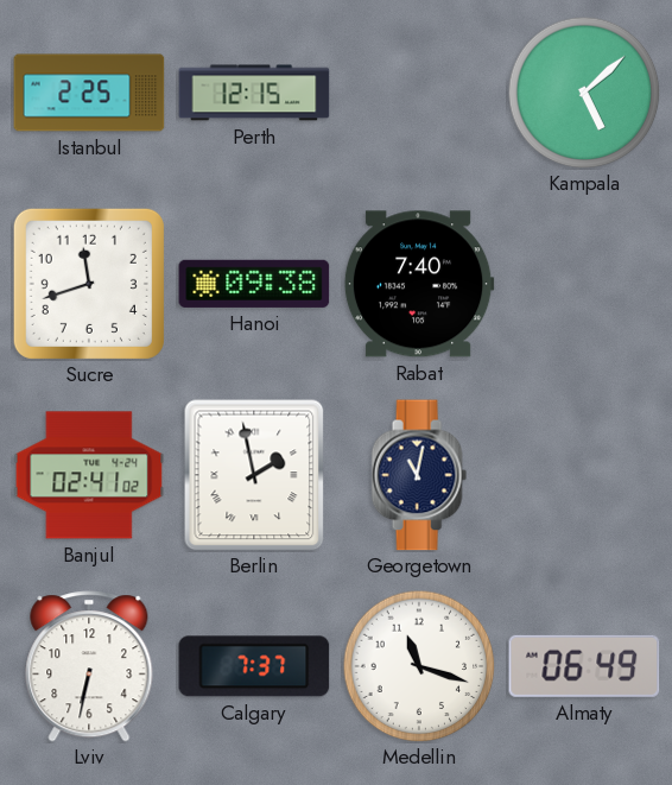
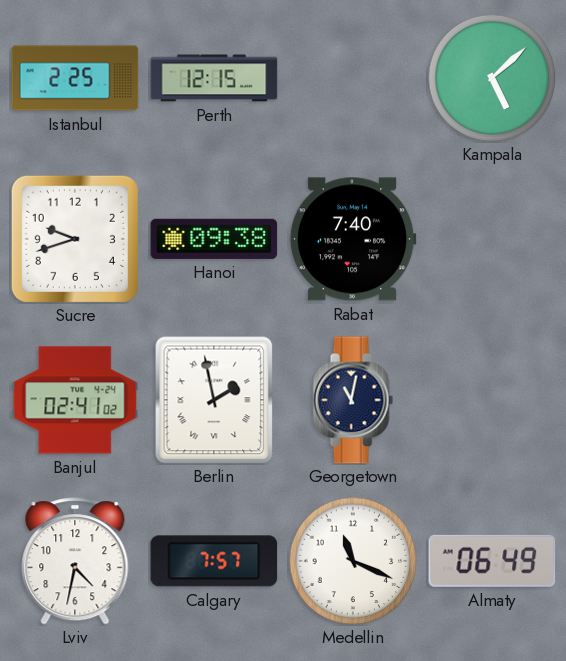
Sucre: 11:42 -> 9:42
Lviv: 6:32 -> 4:32
Calgary: 7:37 -> 7:57
Medellin: 11:18 -> 11:19
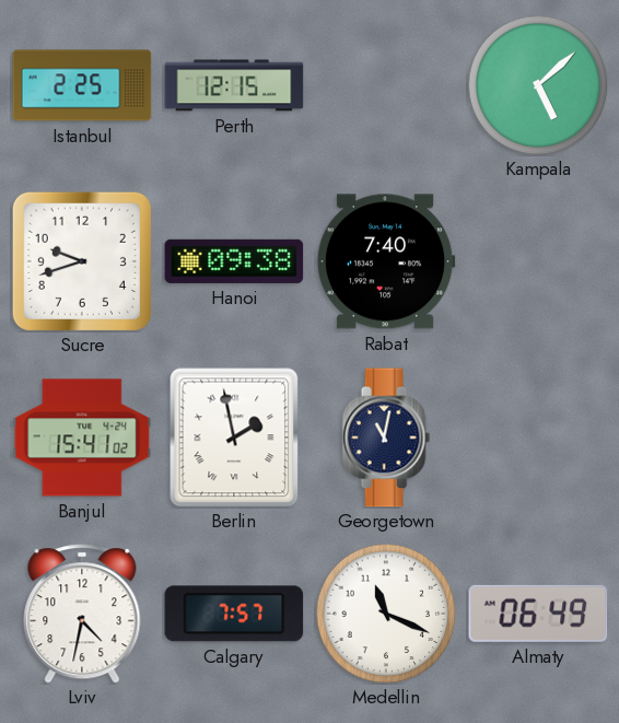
Banjul: 02:41 -> 15:41
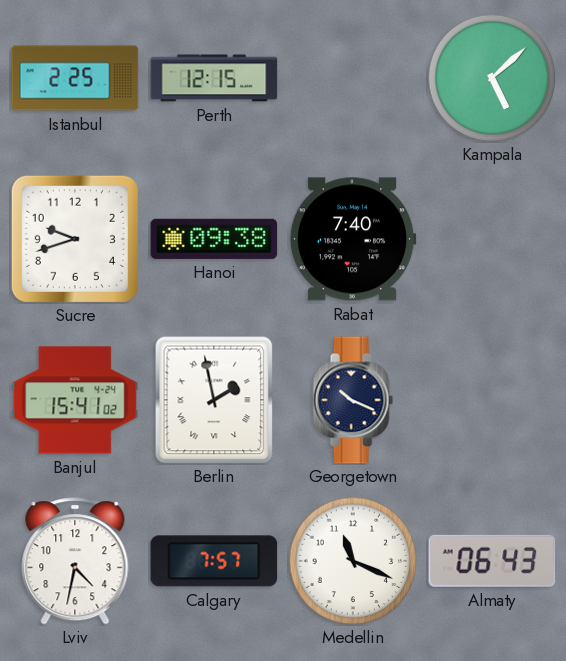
Georgetown: 11:02 -> 10:19
Almaty: 06:49 -> 06:43
